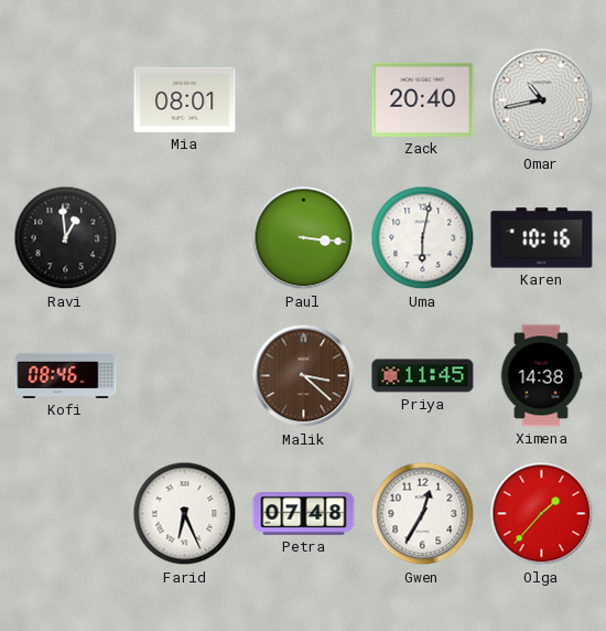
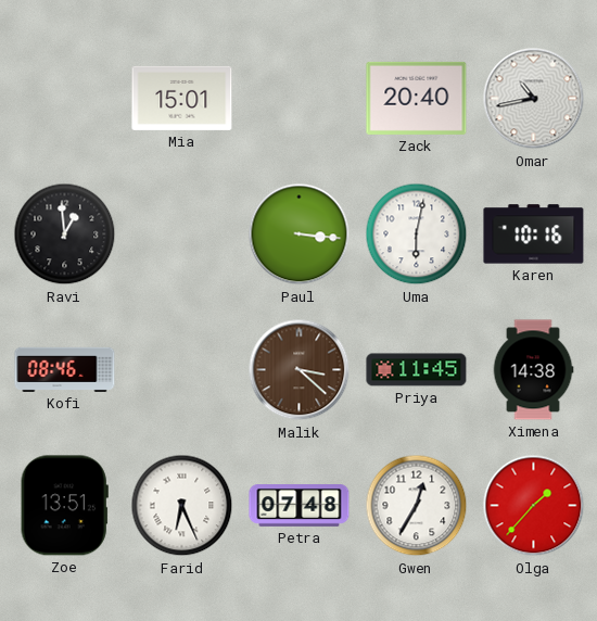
Mia: 08:01 -> 15:01
Zoe: none -> 13:51
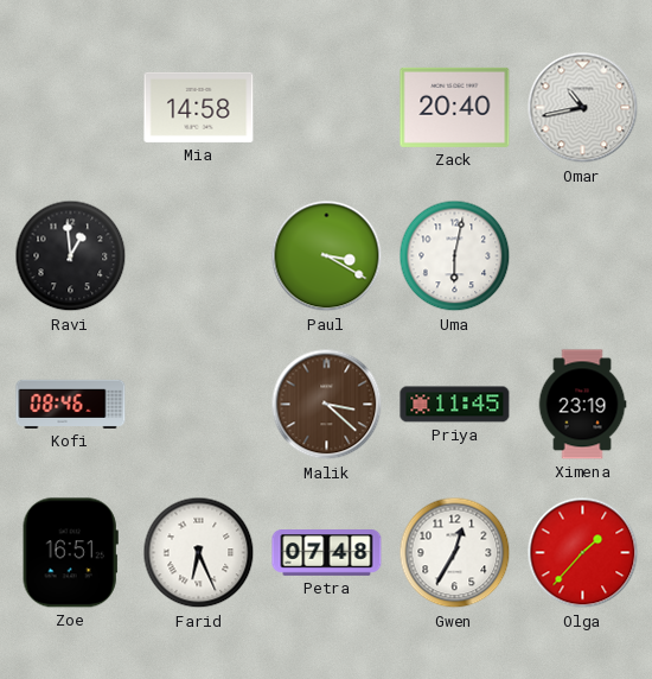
Mia: 15:01 -> 14:58
Paul: 3:16 -> 3:20
Karen: 10:16 -> none
Ximena: 14:38 -> 23:19
Zoe: 13:51 -> 16:51
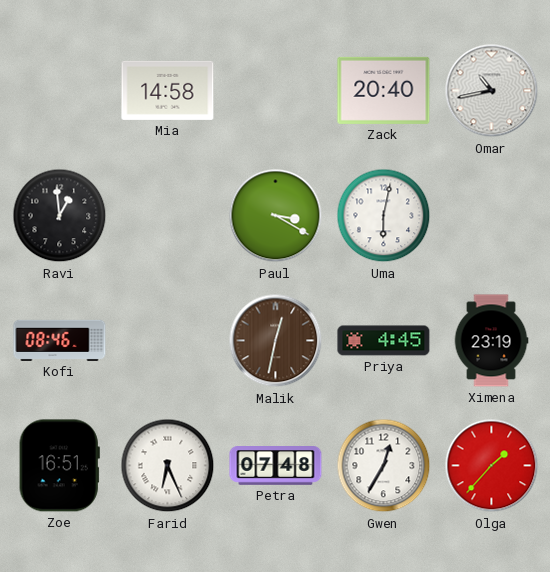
Malik: 3:22 -> 12:32
Priya: 11:45 -> 4:45
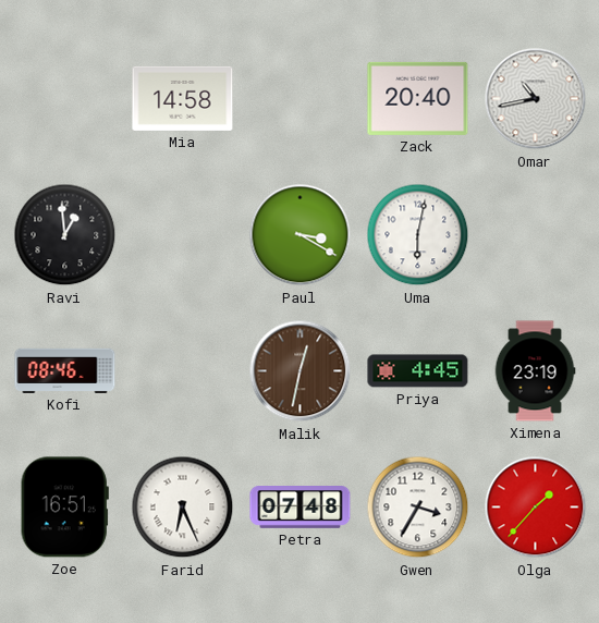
Gwen: 12:35 -> 3:35
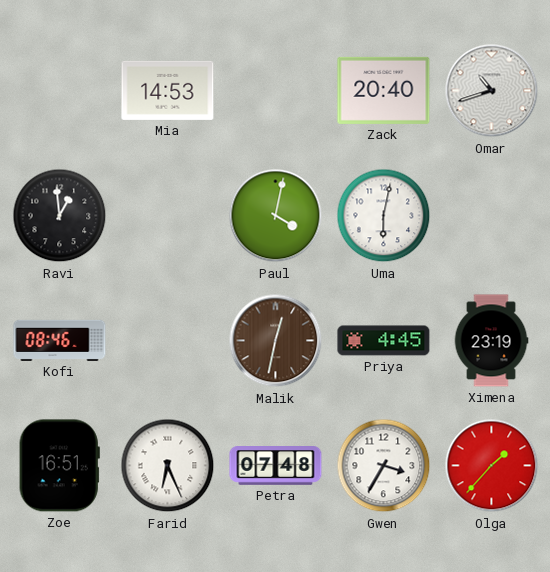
Mia: 14:58 -> 14:53
Omar: 10:43 -> 10:42
Paul: 3:20 -> 4:02
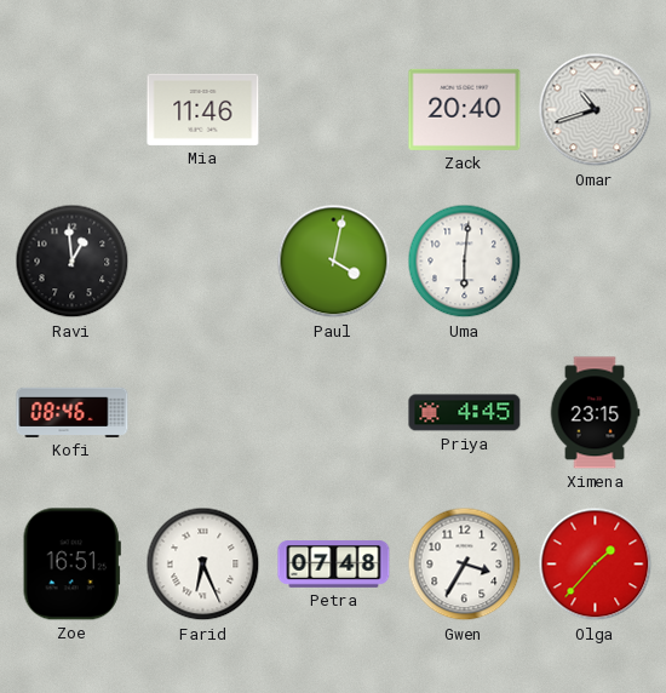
Mia: 14:53 -> 11:46
Uma: 6:02 -> 6:01
Malik: 12:32 -> none
Ximena: 23:19 -> 23:15
